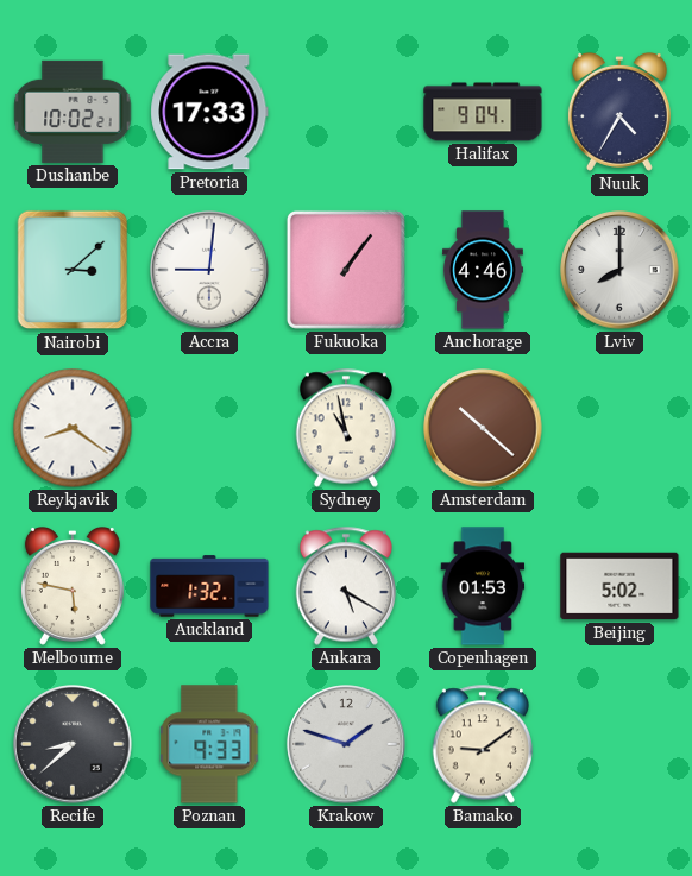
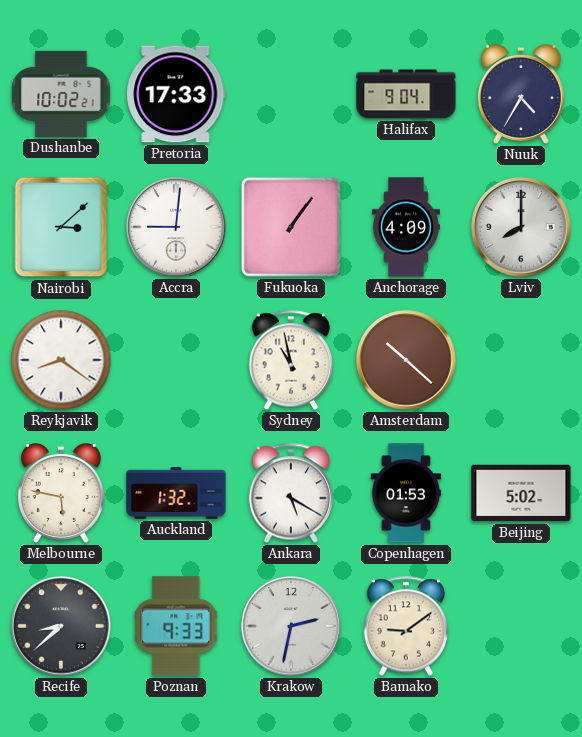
Anchorage: 4:46 -> 4:09
Krakow: 1:48 -> 2:32
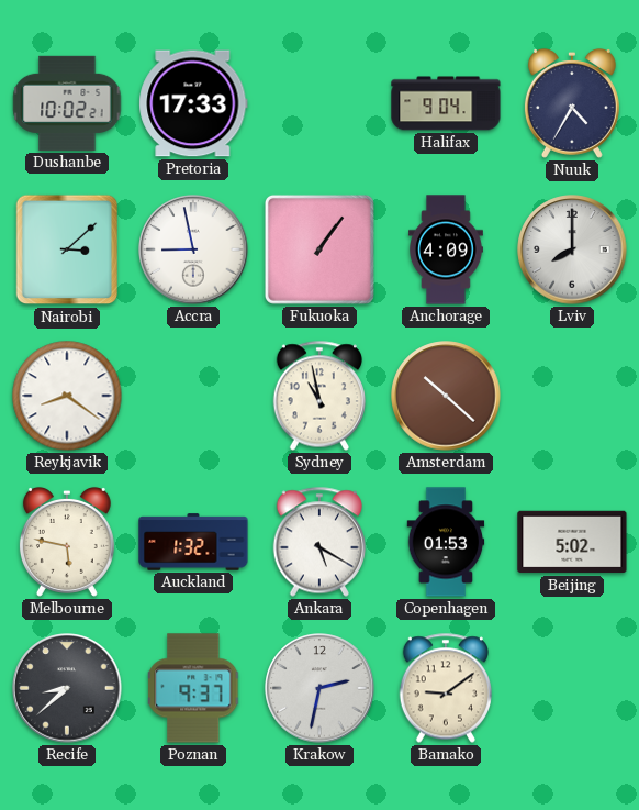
Accra: 9:01 -> 8:58
Poznan: 9:33 -> 9:37
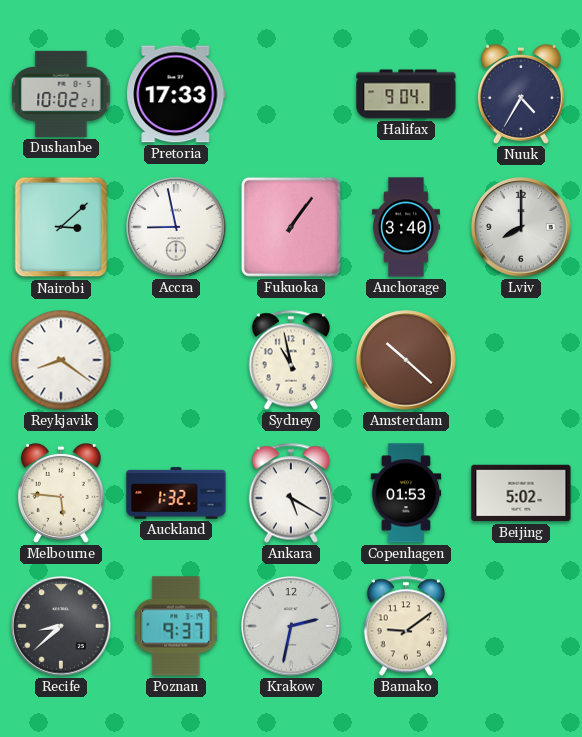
Anchorage: 4:09 -> 3:40
Melbourne: 5:47 -> 5:46
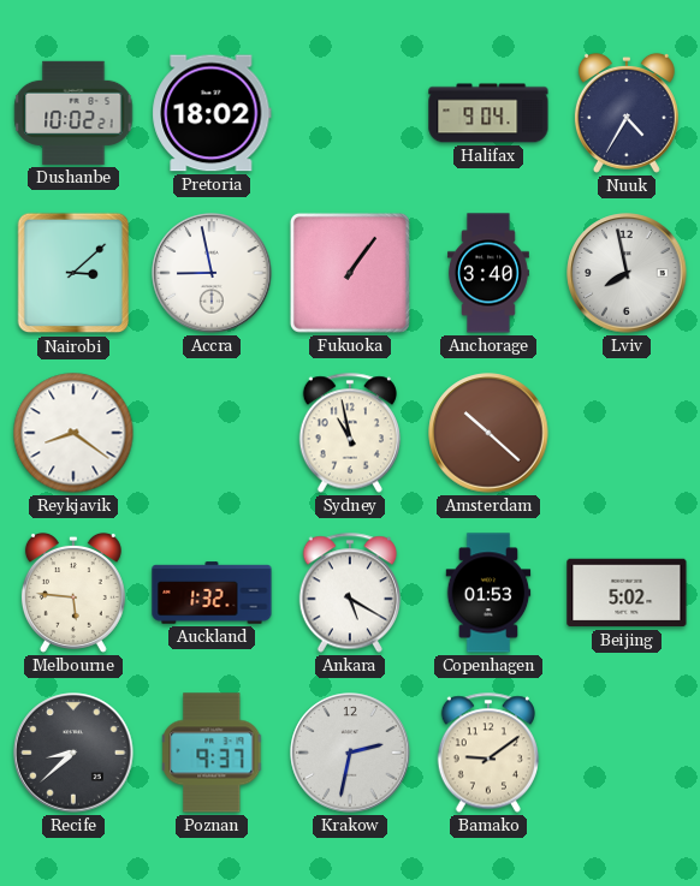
Pretoria: 17:33 -> 18:02
Lviv: 8:00 -> 7:58
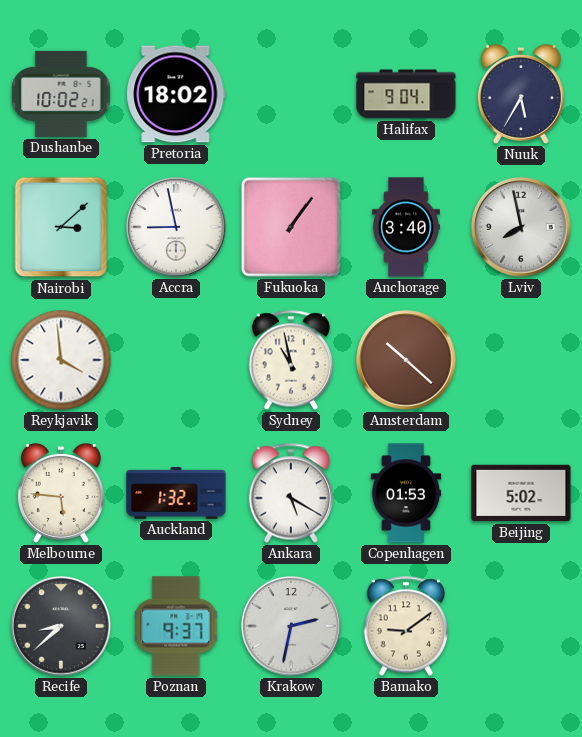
Nuuk: 4:35 -> 5:35
Reykjavik: 8:21 -> 3:59
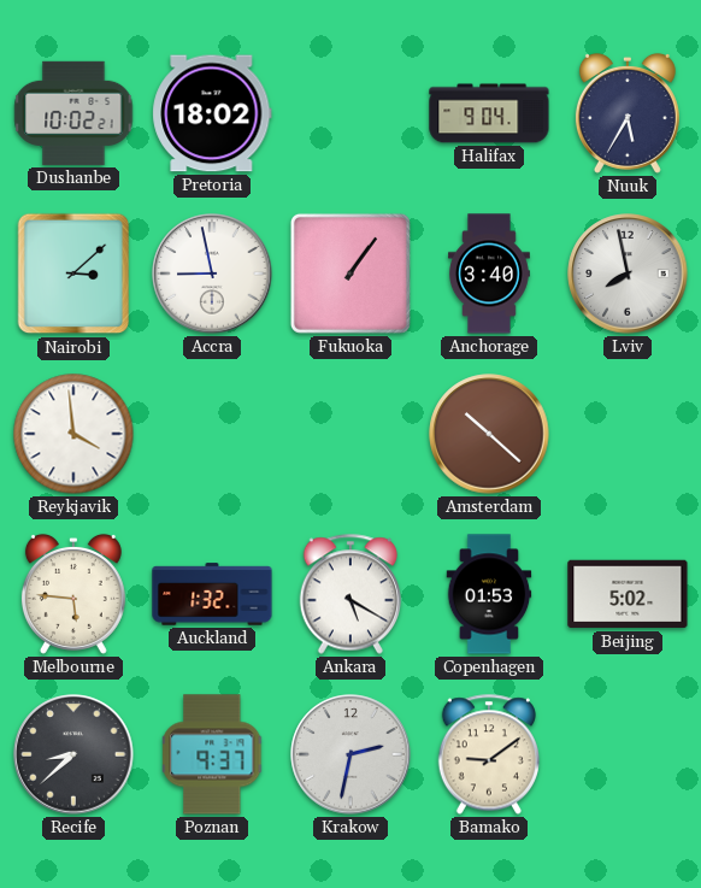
Sydney: 10:58 -> none
